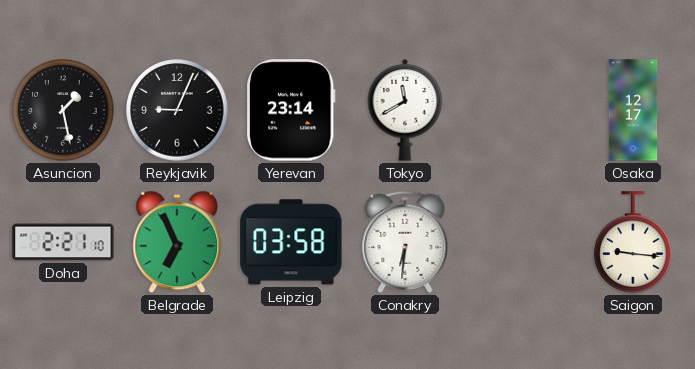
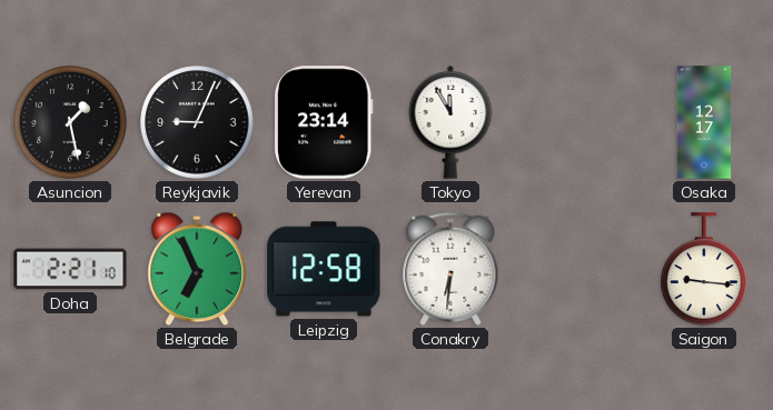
Tokyo: 11:40 -> 11:55
Leipzig: 03:58 -> 12:58
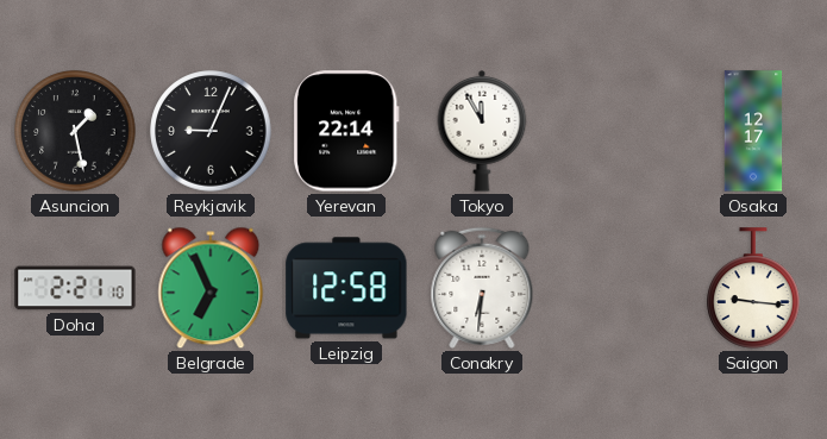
Yerevan: 23:14 -> 22:14
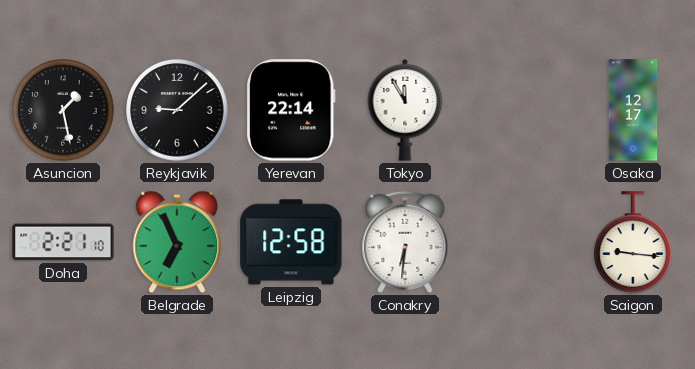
Reykjavik: 9:04 -> 9:08
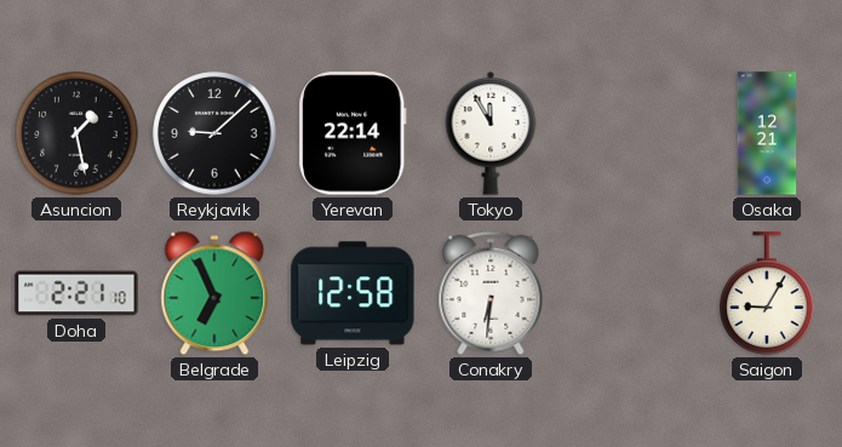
Osaka: 12:17 -> 12:21
Saigon: 9:16 -> 9:05
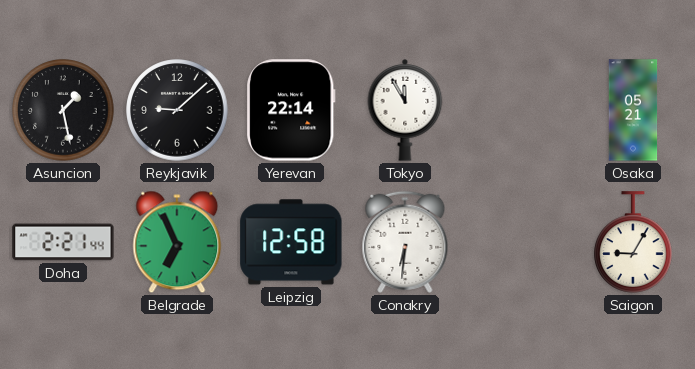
Osaka: 12:21 -> 05:21
Doha: 2:21:10 -> 2:21:44
